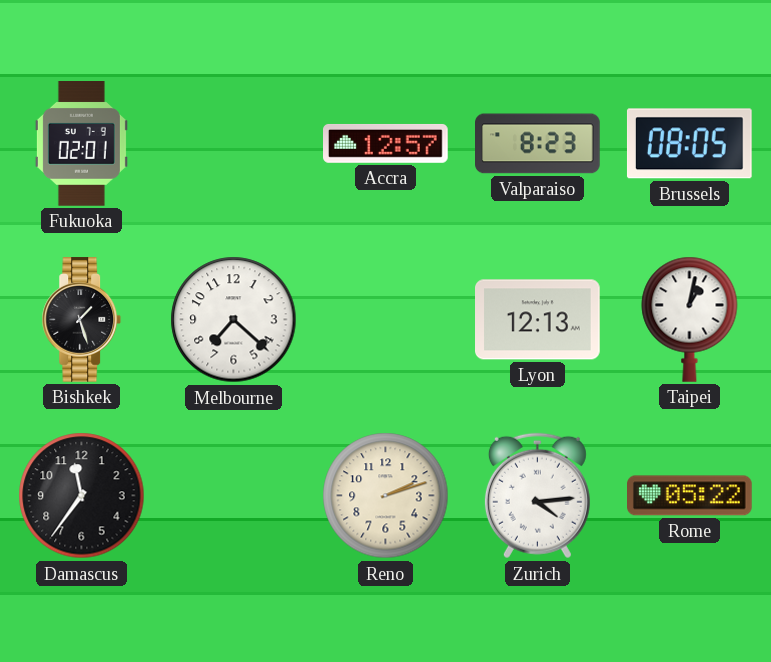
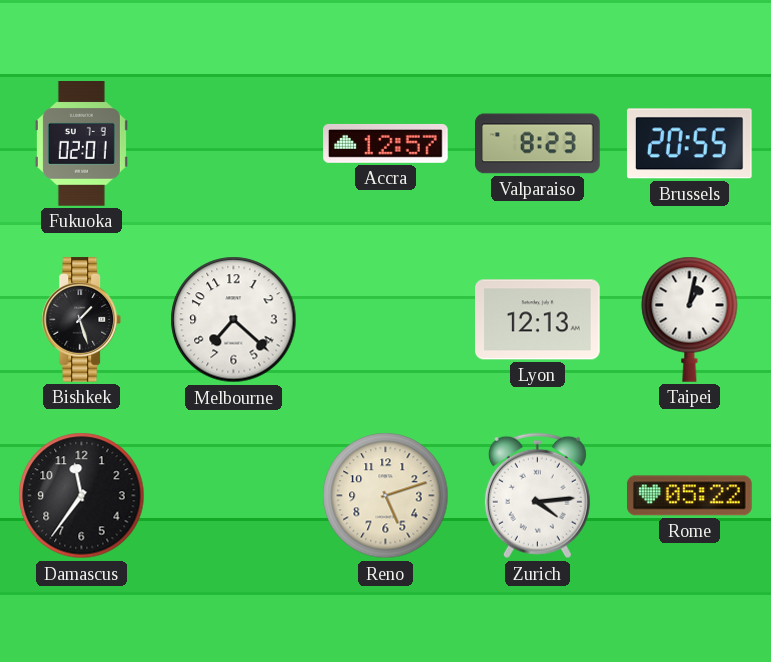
Brussels: 08:05 -> 20:55
Reno: 2:12 -> 5:12
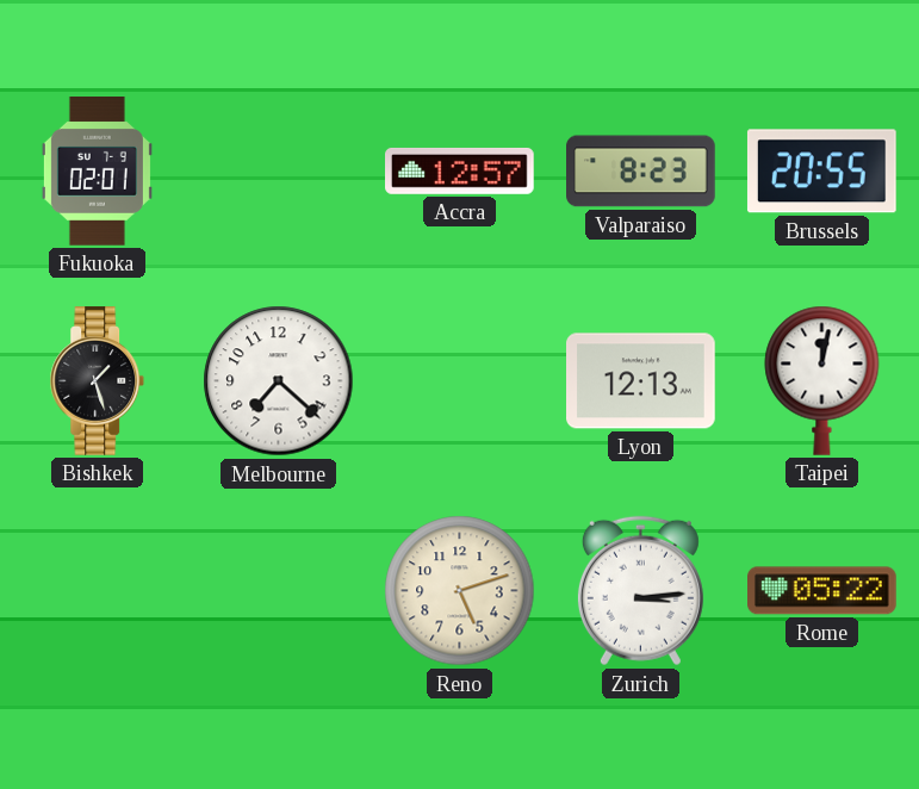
Taipei: 1:02 -> 12:02
Damascus: 11:36 -> none
Zurich: 4:14 -> 3:14
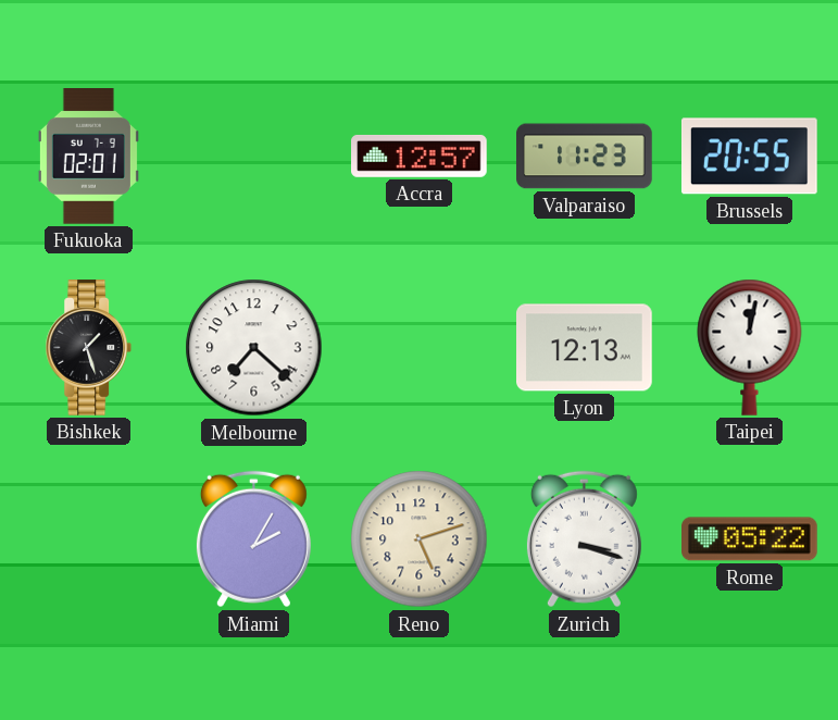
Valparaiso: 8:23 -> 11:23
Miami: none -> 2:05
Zurich: 3:14 -> 3:18
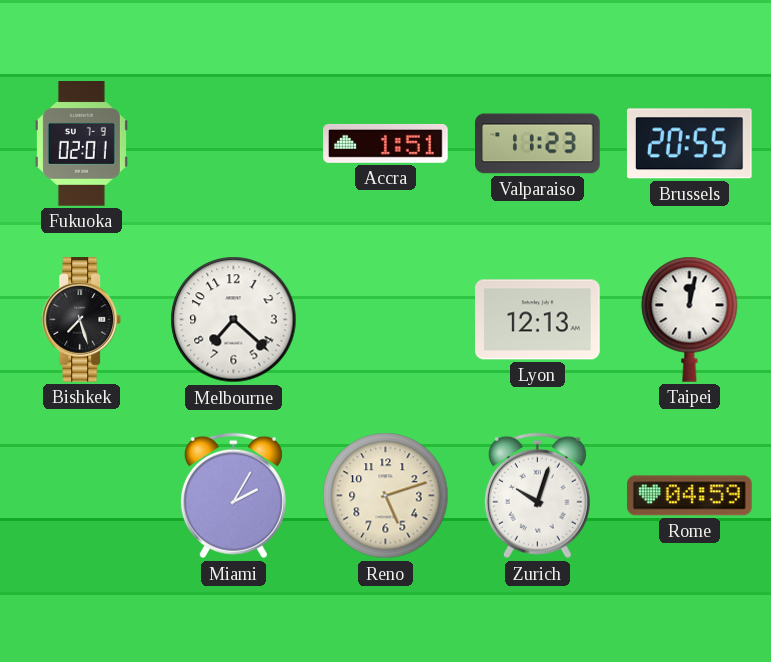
Accra: 12:57 -> 1:51
Bishkek: 1:27 -> 7:27
Zurich: 3:18 -> 10:03
Rome: 05:22 -> 04:59
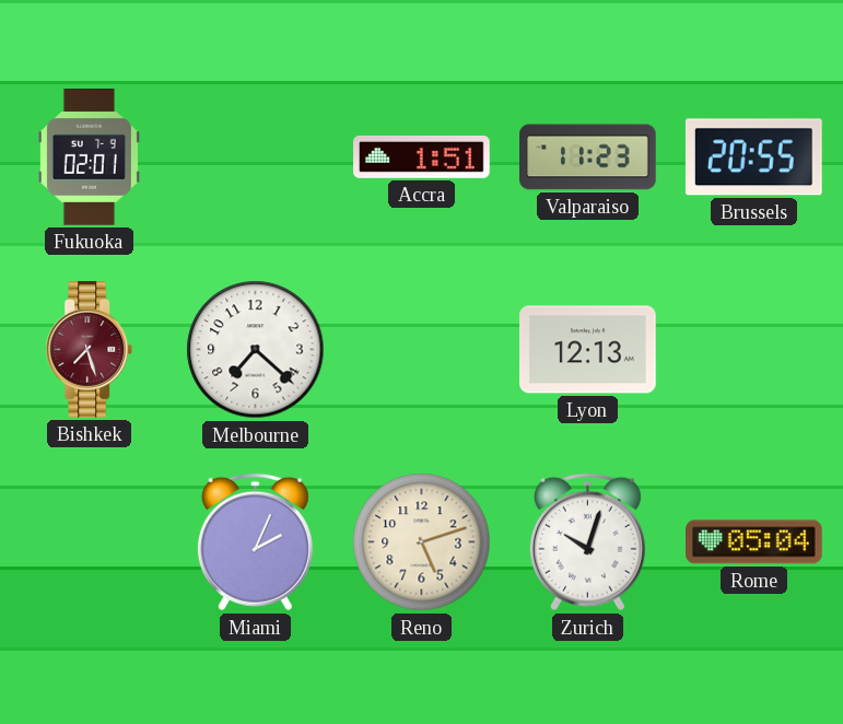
Bishkek dial: black -> burgundy
Taipei: 12:02 -> none
Miami: 2:05 -> 2:04
Rome: 04:59 -> 05:04
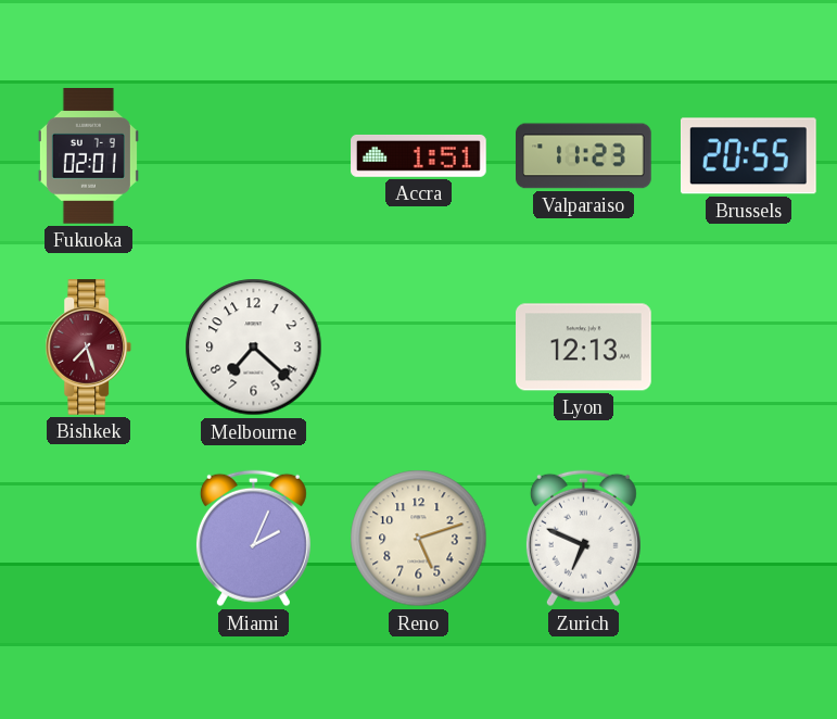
Zurich: 10:03 -> 6:49
Rome: 05:04 -> none
